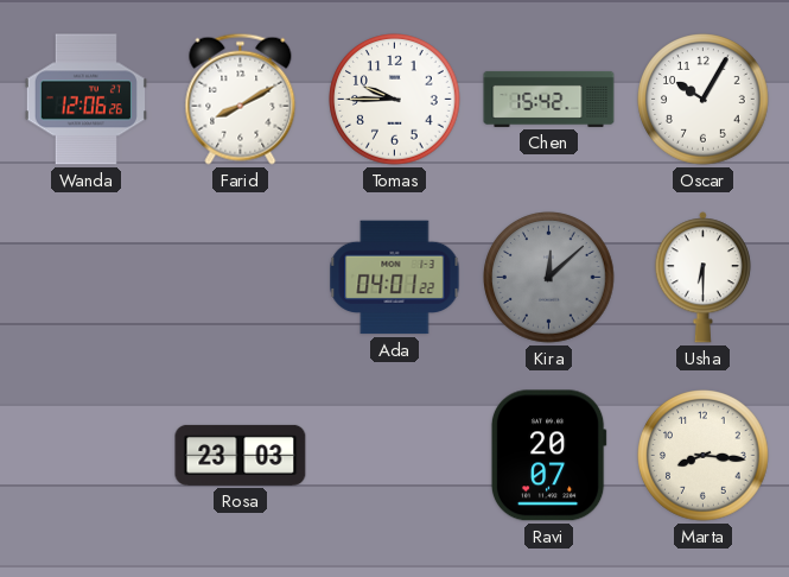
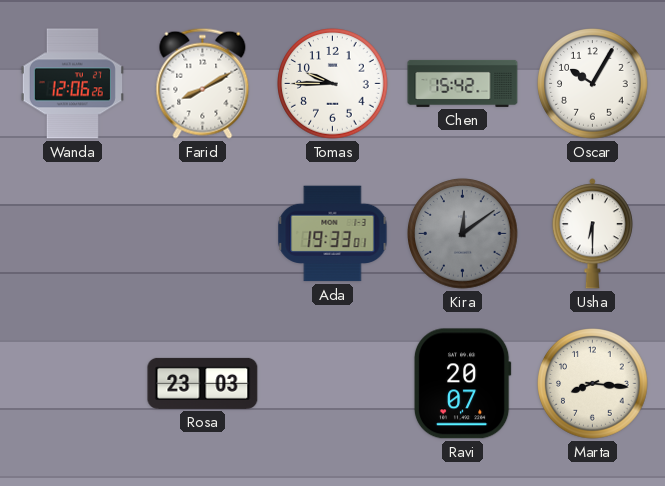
Ada: 04:01 -> 19:33
Kira: 12:08 -> 12:09
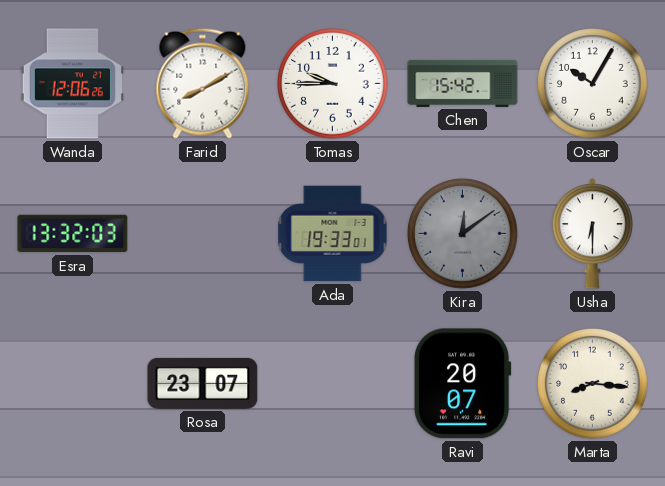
Esra: none -> 13:32
Rosa: 23:03 -> 23:07
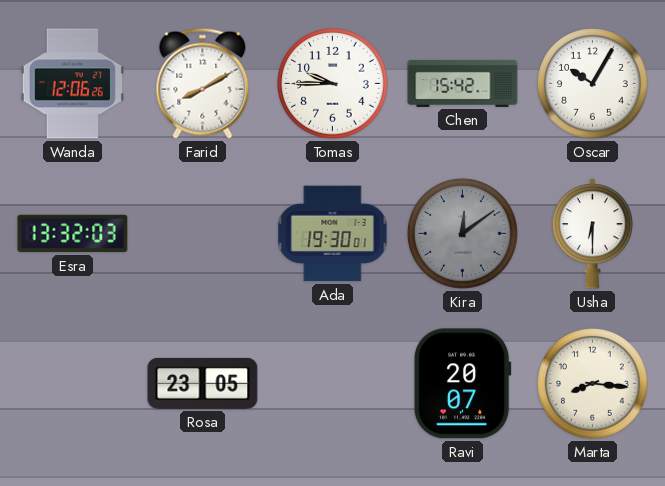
Ada: 19:33 -> 19:30
Rosa: 23:07 -> 23:05
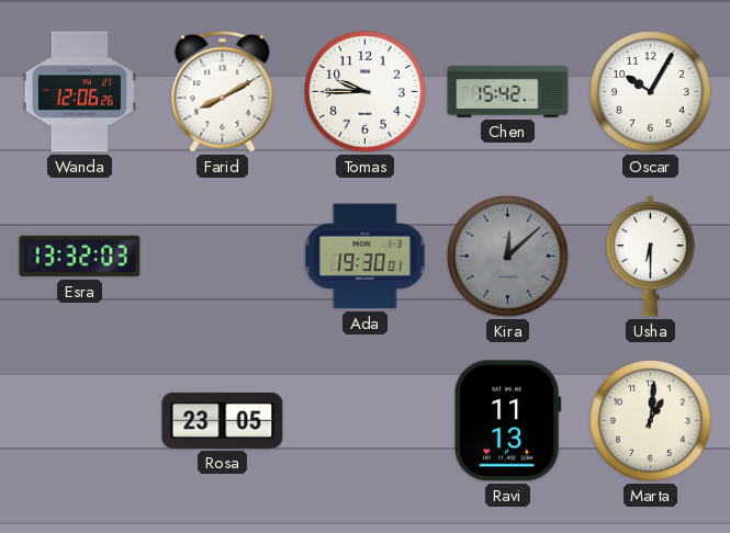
Kira: 12:09 -> 12:08
Ravi: 20:07 -> 11:13
Marta: 8:16 -> 1:01
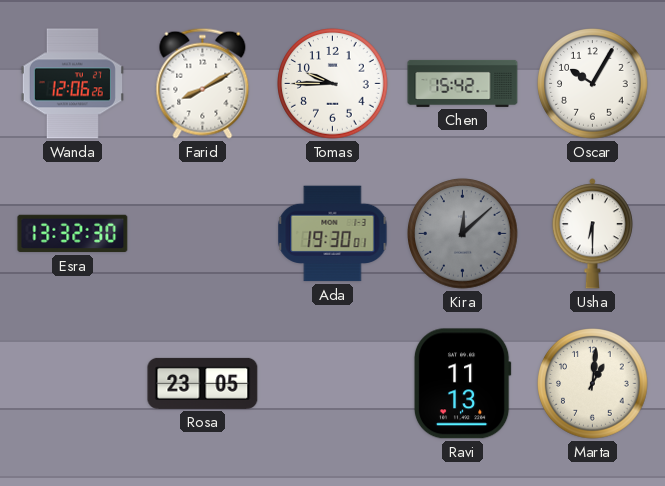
Esra: 13:32:03 -> 13:32:30
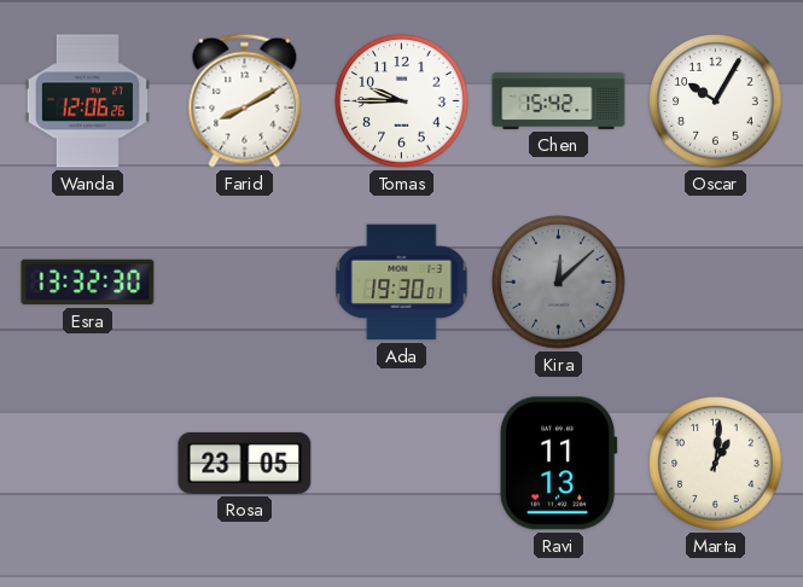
Usha: 6:30 -> none
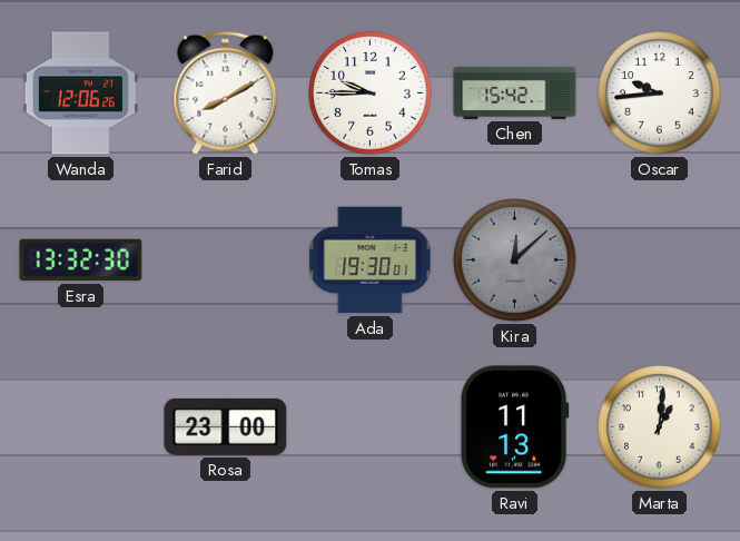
Oscar: 10:05 -> 9:44
Rosa: 23:05 -> 23:00
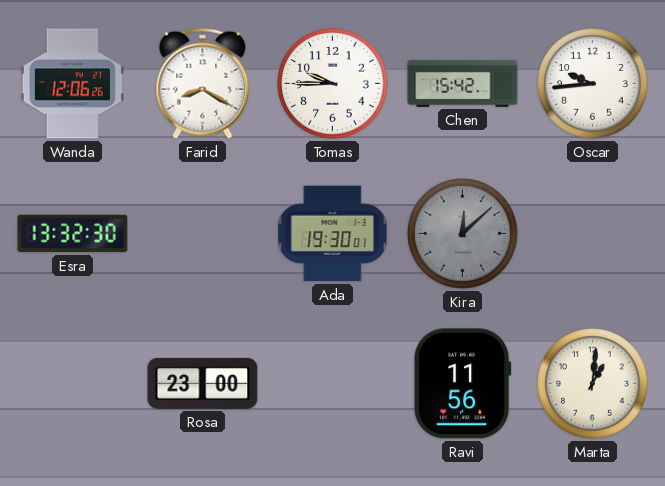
Farid: 8:10 -> 8:20
Ravi: 11:13 -> 11:56
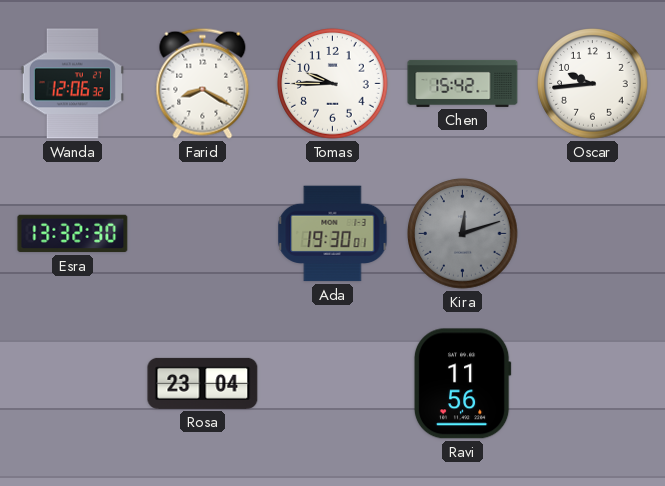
Wanda: 12:06:26 -> 12:06:32
Kira: 12:08 -> 12:12
Rosa: 23:00 -> 23:04
Marta: 1:01 -> none
